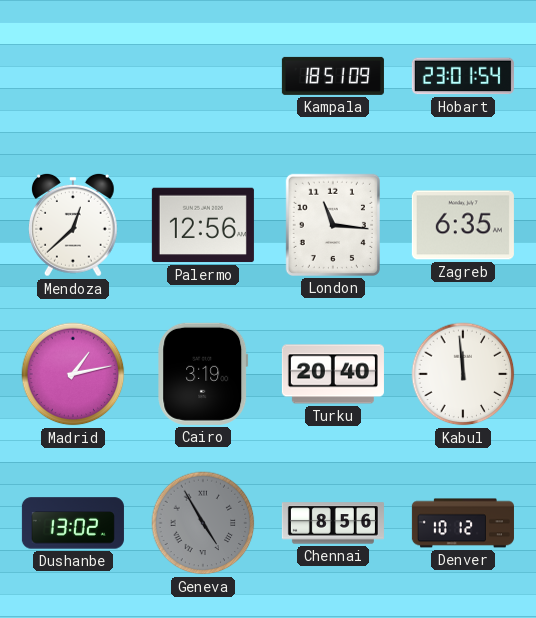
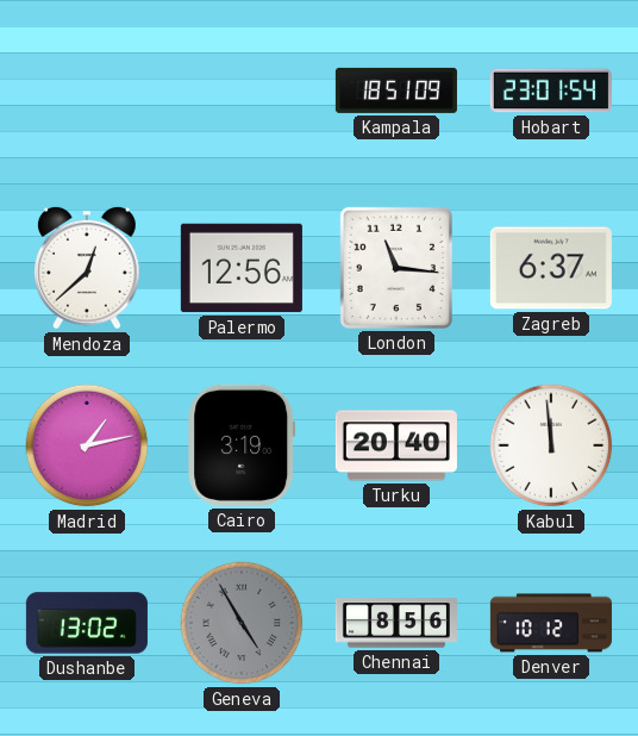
Zagreb: 6:35 -> 6:37
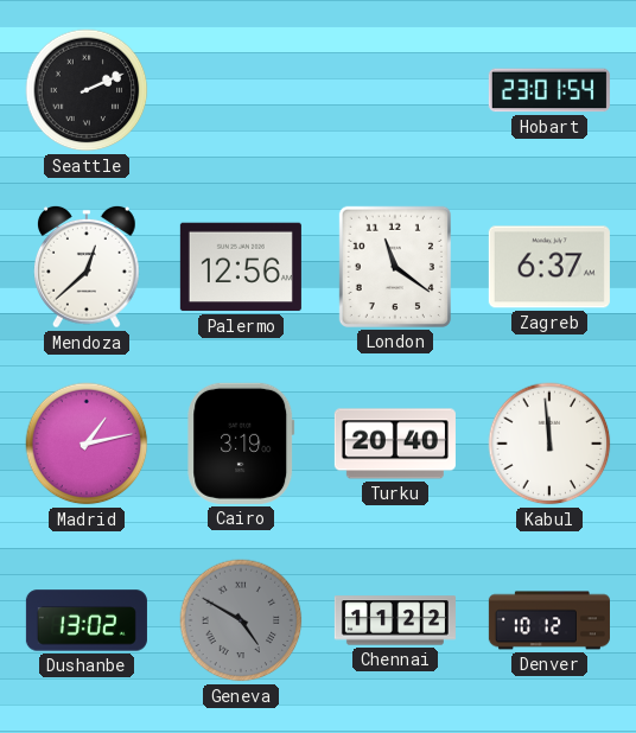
Seattle: none -> 2:11
Kampala: 18:51 -> none
London: 11:16 -> 11:21
Geneva: 4:55 -> 4:50
Chennai: 8:56 -> 11:22
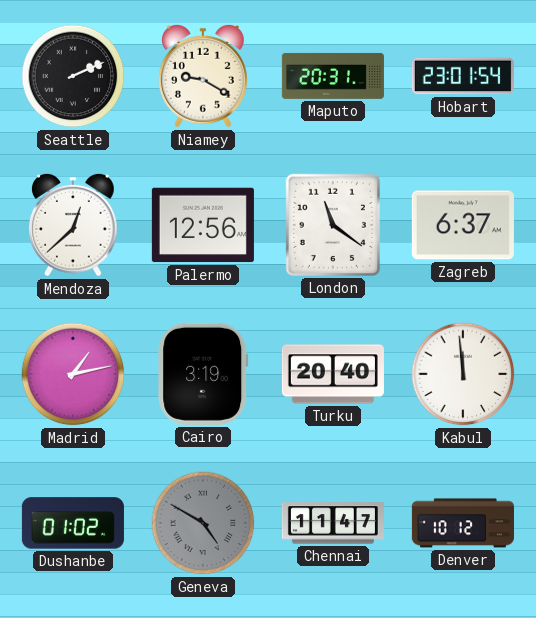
Niamey: none -> 9:20
Maputo: none -> 20:31
Dushanbe: 13:02 -> 01:02
Chennai: 11:22 -> 11:47
